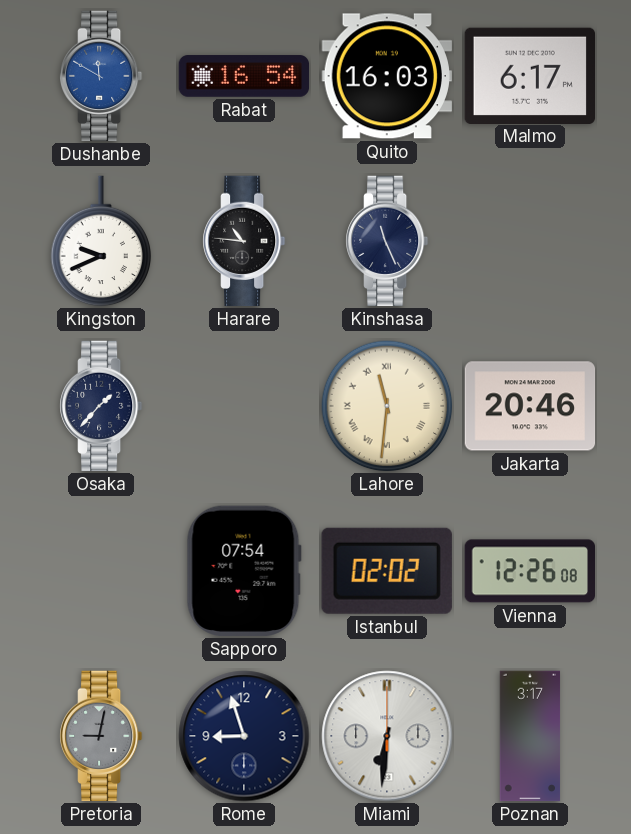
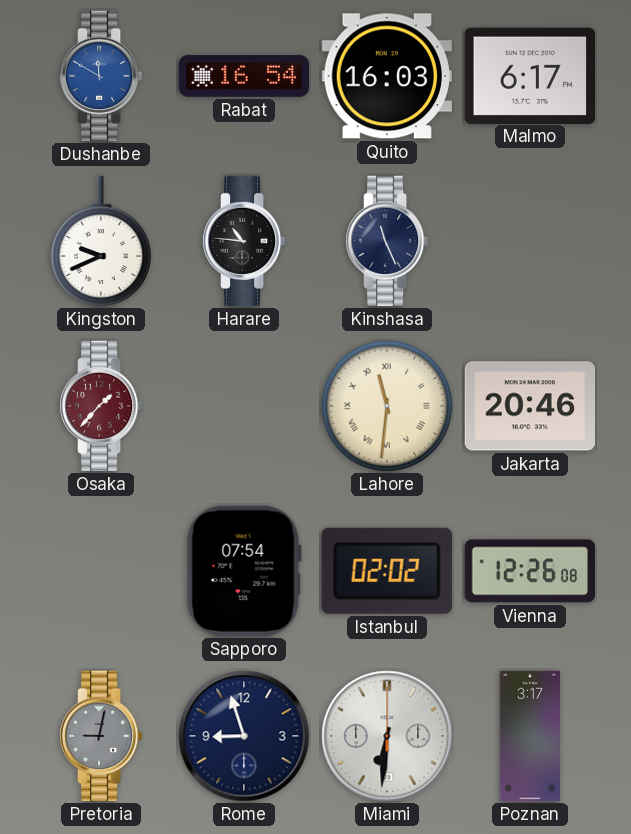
Osaka dial: navy -> burgundy
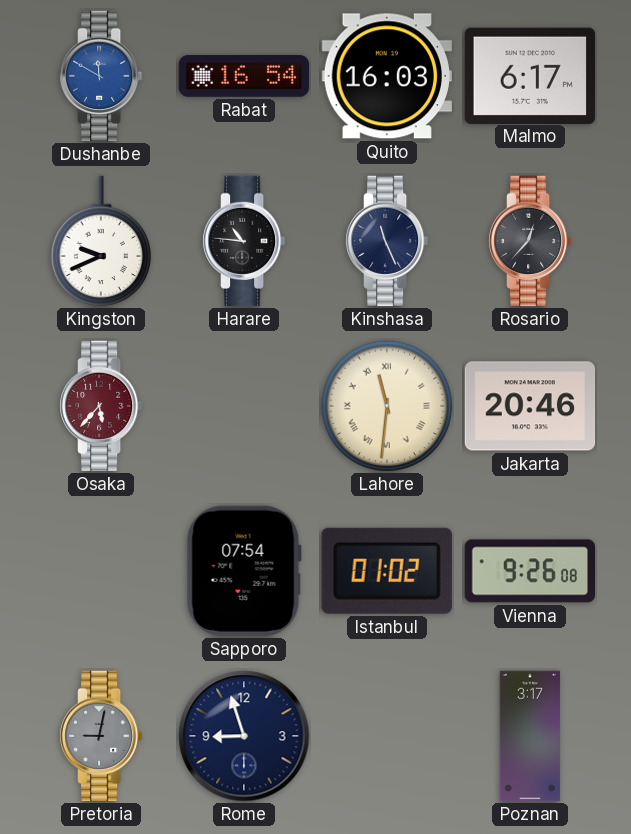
Rosario: none -> 12:37
Osaka: 1:37 -> 5:37
Istanbul: 02:02 -> 01:02
Vienna: 12:26 -> 9:26
Miami: 6:31 -> none
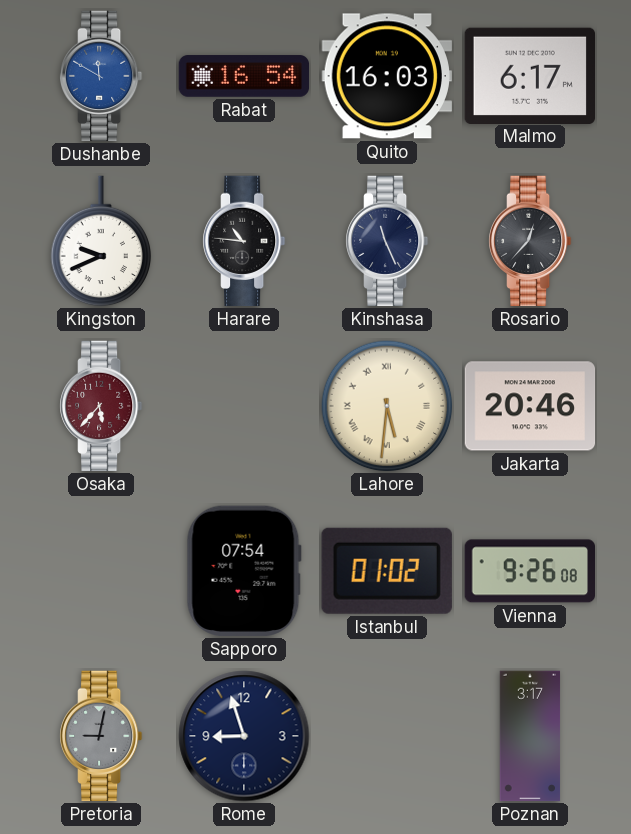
Lahore: 11:31 -> 5:31
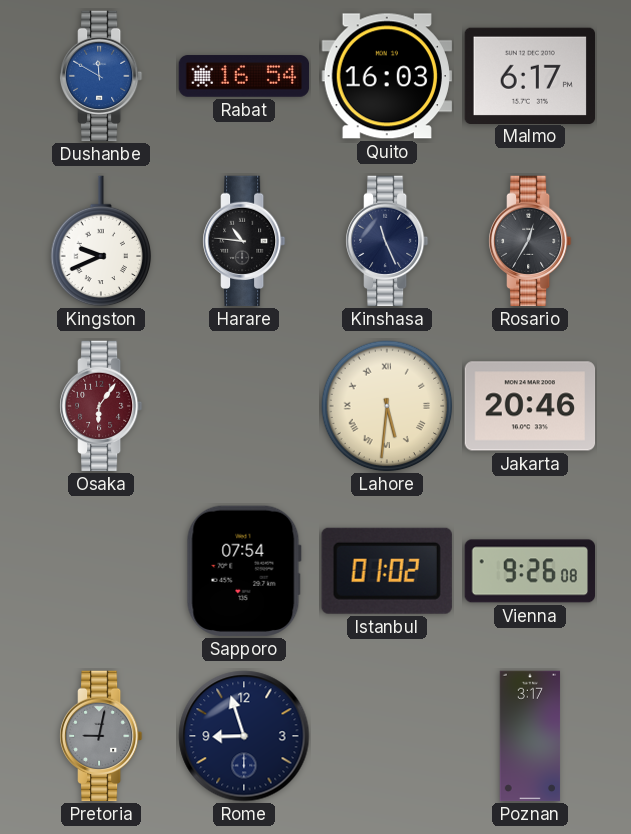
Rosario: 12:37 -> 12:35
Osaka: 5:37 -> 6:06
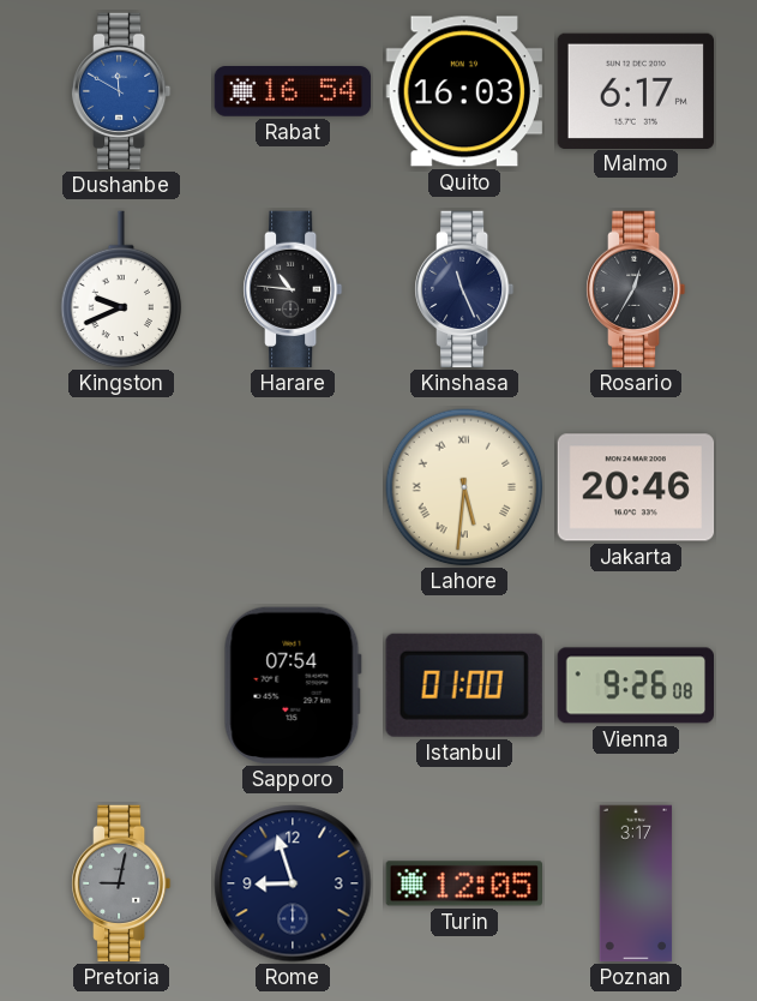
Osaka: 6:06 -> none
Istanbul: 01:02 -> 01:00
Turin: none -> 12:05
